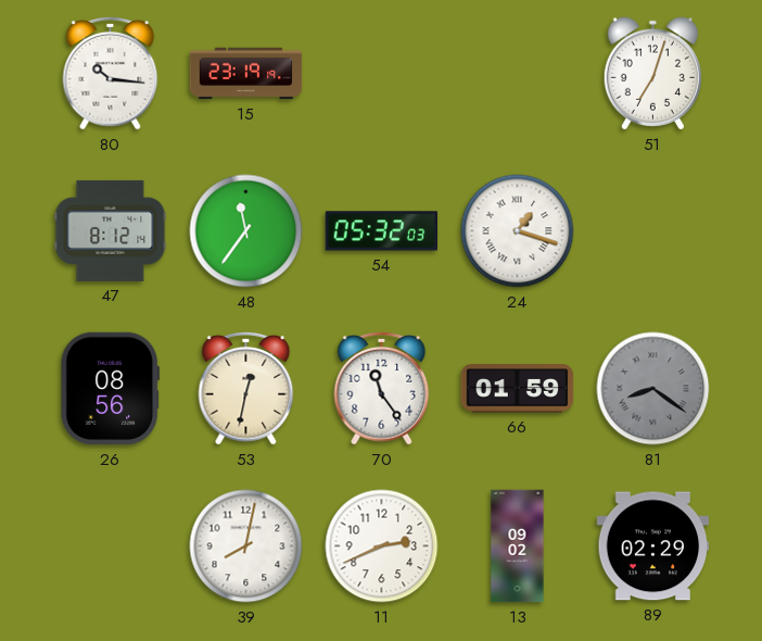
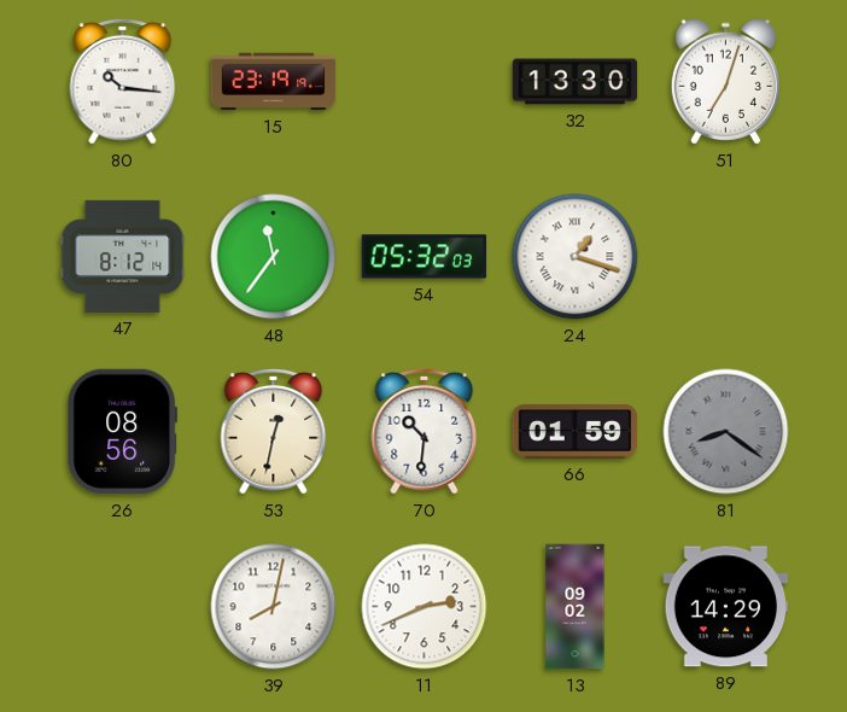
32: none -> 13:30
70: 11:24 -> 10:31
89: 02:29 -> 14:29
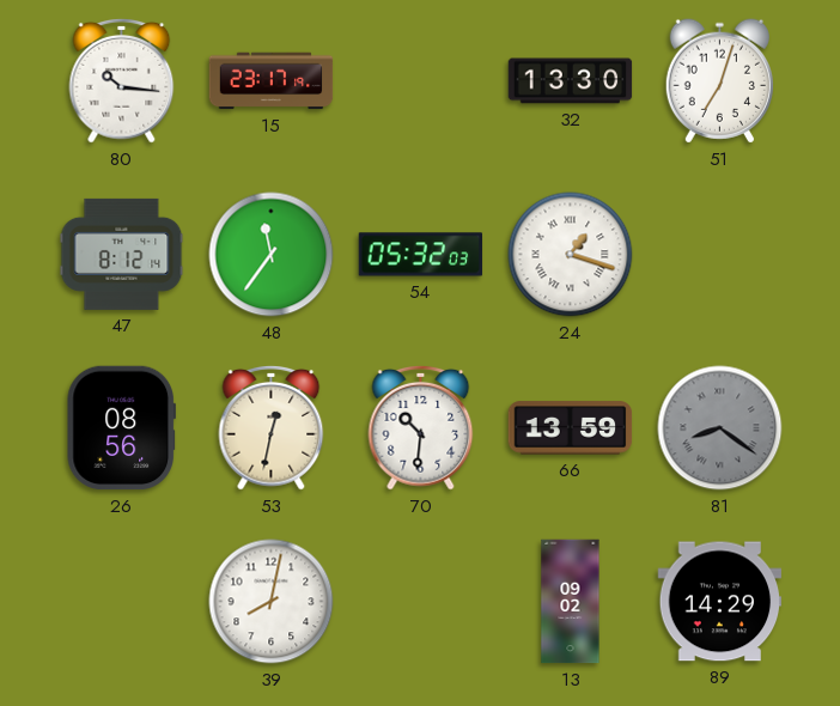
15: 23:19 -> 23:17
66: 01:59 -> 13:59
11: 2:41 -> none
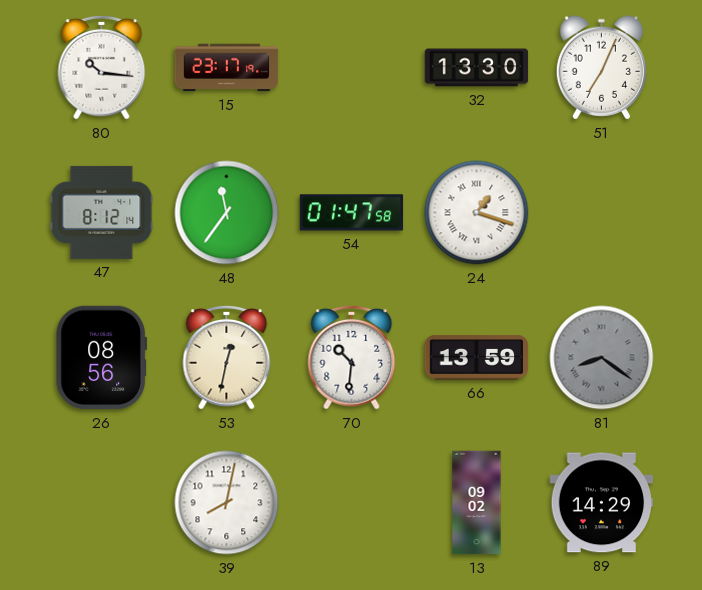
51: 7:03 -> 7:04
54: 05:32 -> 01:47
